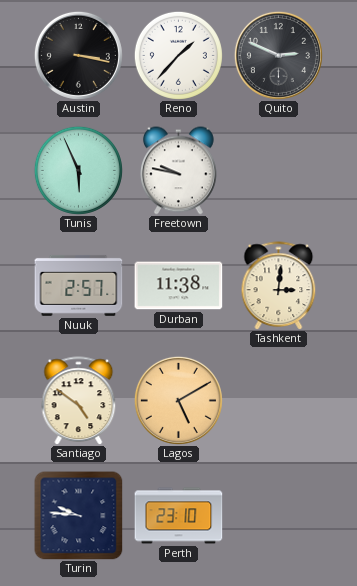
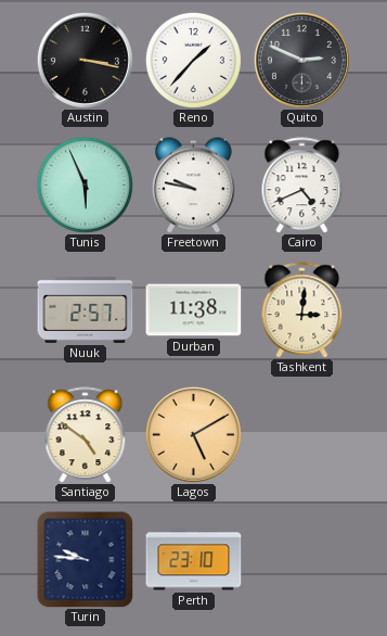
Cairo: none -> 4:41
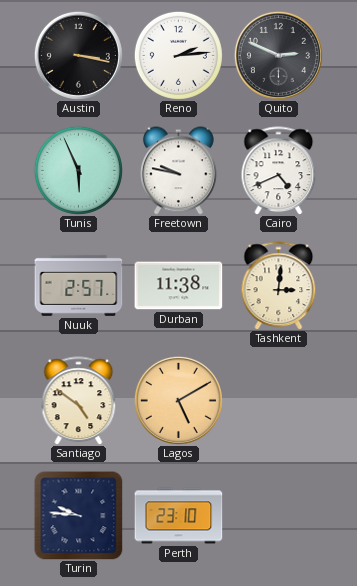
Reno: 1:37 -> 2:14
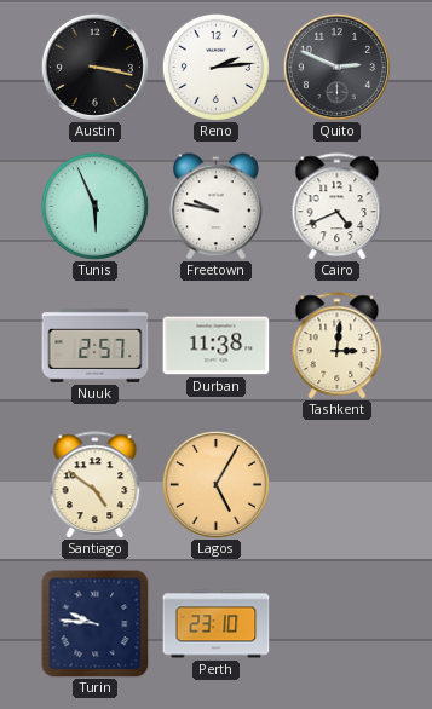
Lagos: 5:10 -> 5:05
